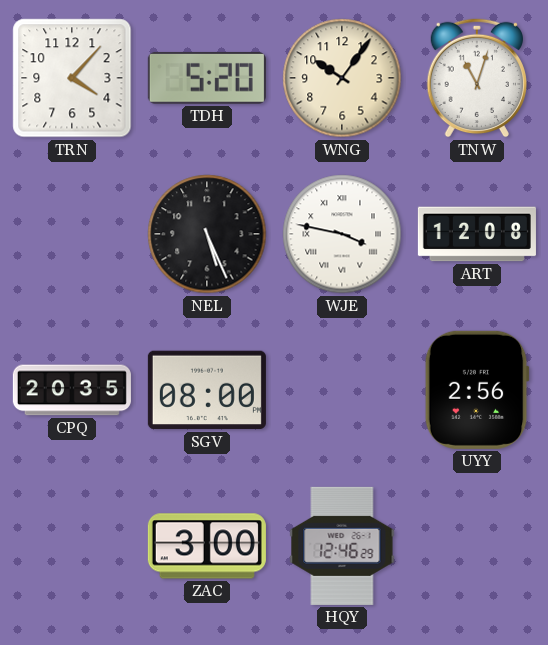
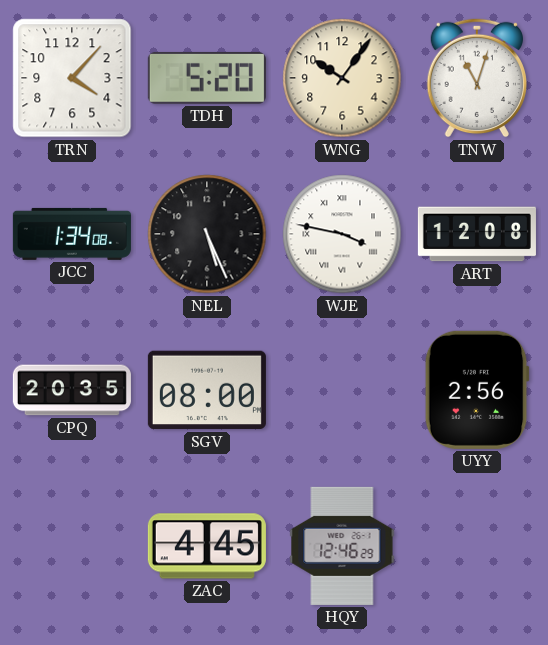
JCC: none -> 1:34
ZAC: 3:00 -> 4:45
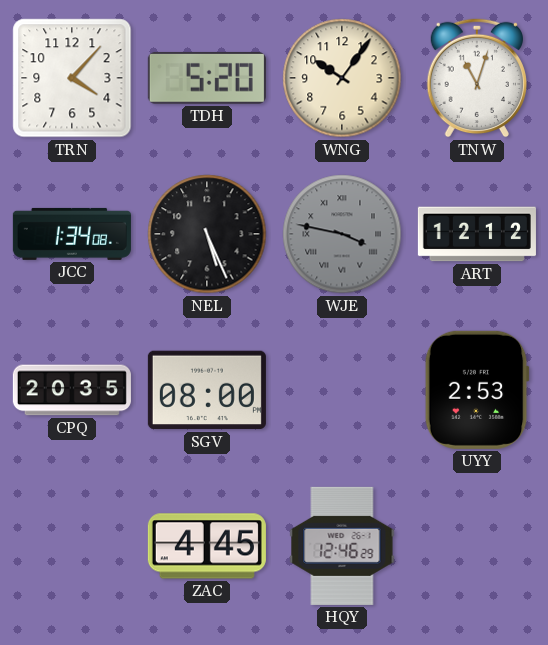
WJE dial: white -> grey
ART: 12:08 -> 12:12
UYY: 2:56 -> 2:53
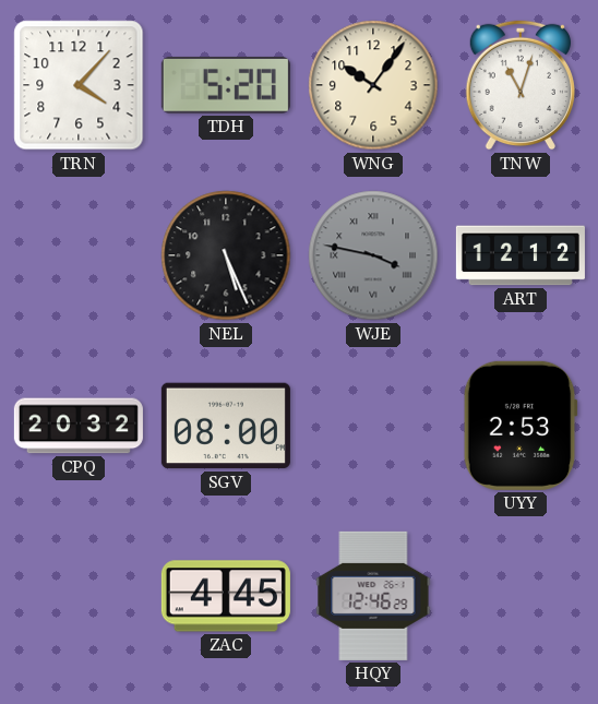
JCC: 1:34 -> none
CPQ: 20:35 -> 20:32
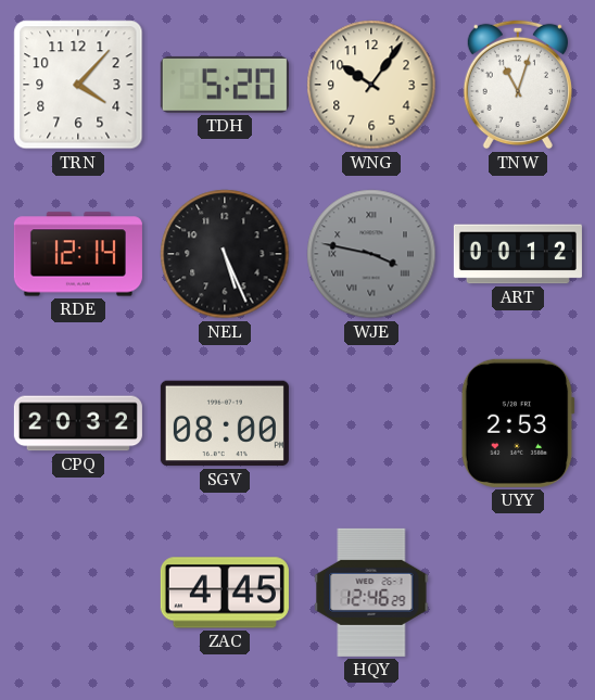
RDE: none -> 12:14
ART: 12:12 -> 00:12
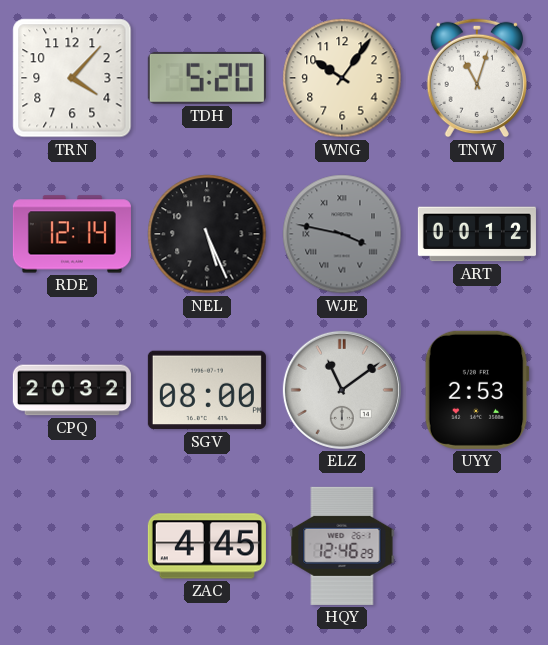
ELZ: none -> 11:09
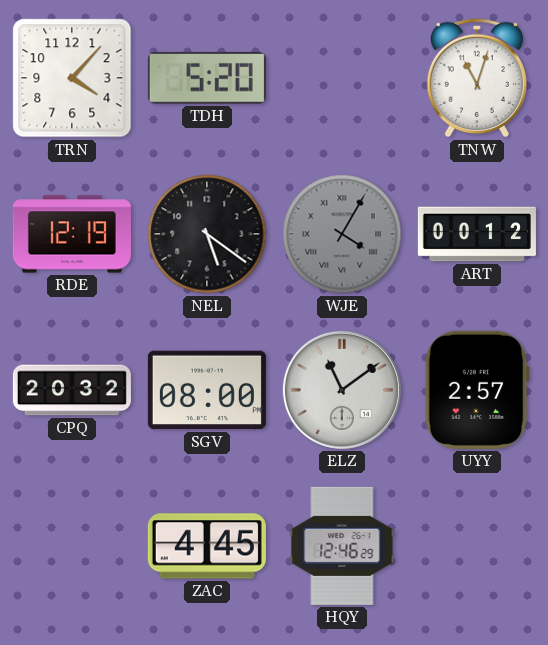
WNG: 10:06 -> none
RDE: 12:14 -> 12:19
NEL: 5:26 -> 5:21
WJE: 3:47 -> 4:05
UYY: 2:53 -> 2:57
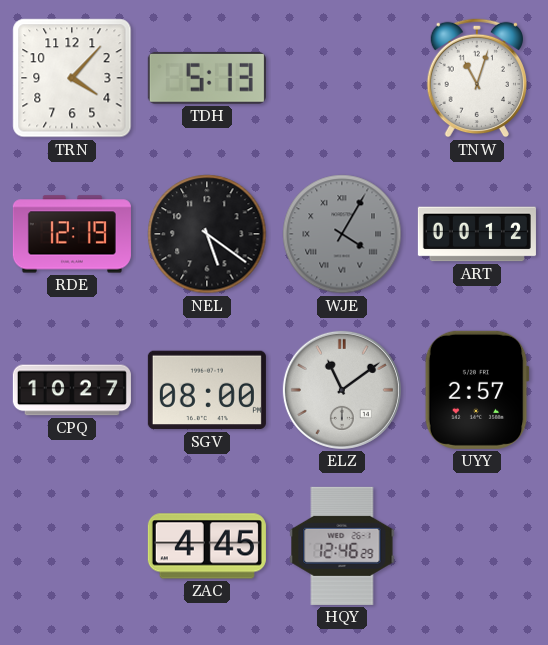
TDH: 5:20 -> 5:13
CPQ: 20:32 -> 10:27
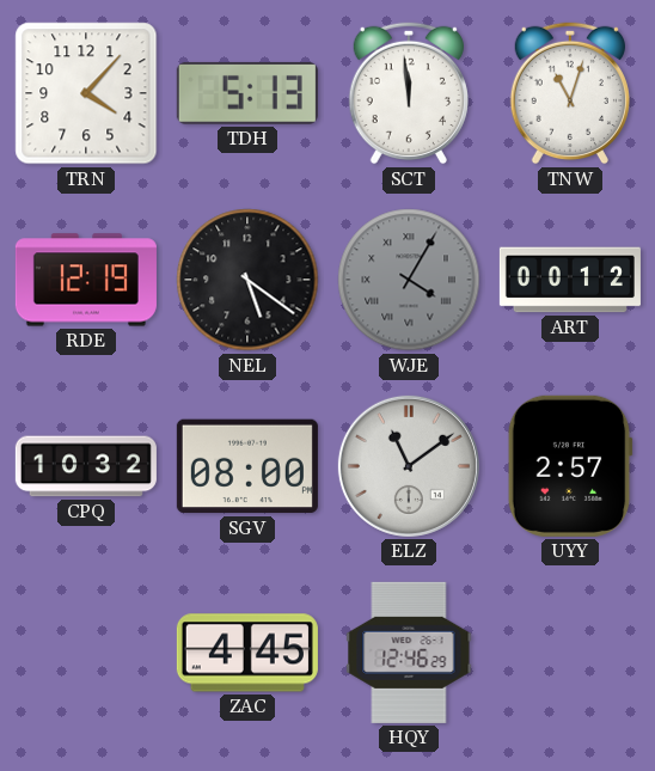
SCT: none -> 11:59
CPQ: 10:27 -> 10:32
